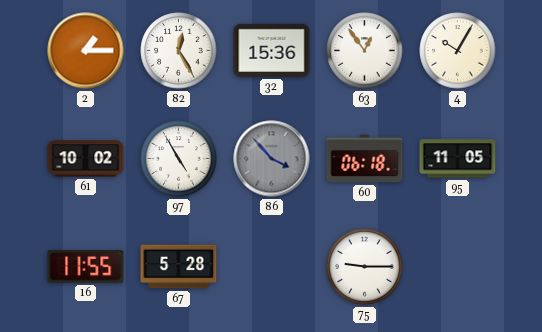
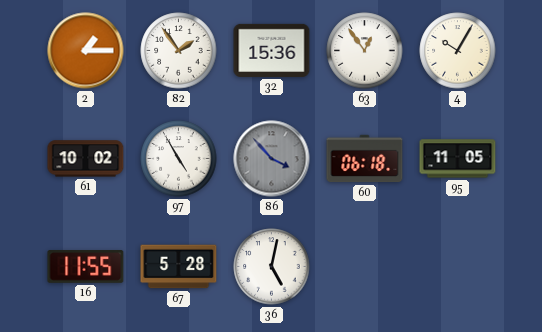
82: 12:25 -> 1:54
36: none -> 5:02
75: 9:15 -> none
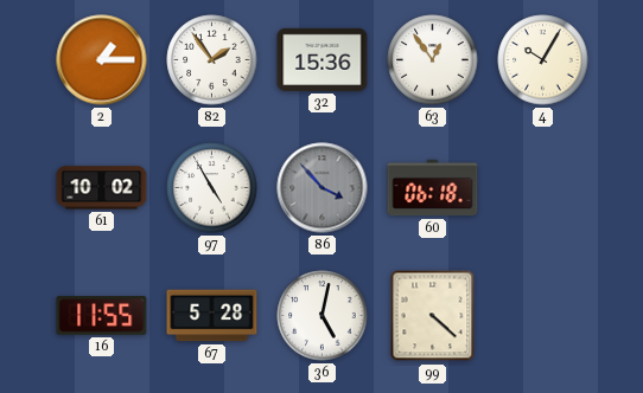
95: 11:05 -> none
99: none -> 4:22
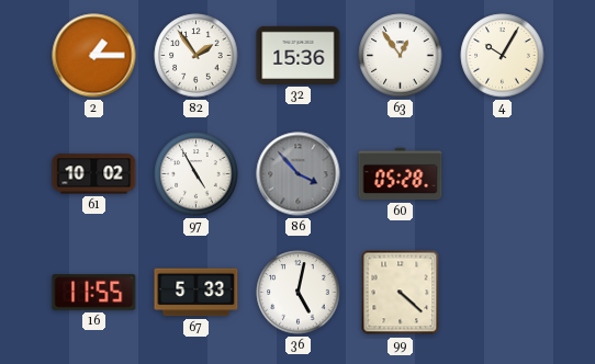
60: 06:18 -> 05:28
67: 5:28 -> 5:33
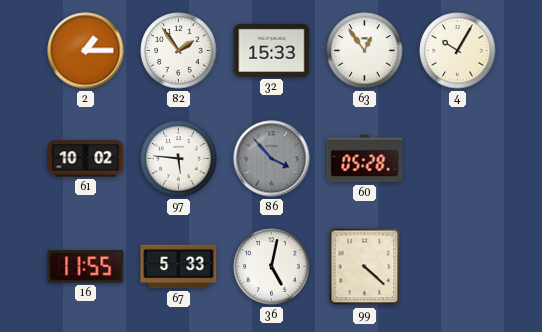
32: 15:36 -> 15:33
97: 4:55 -> 5:46
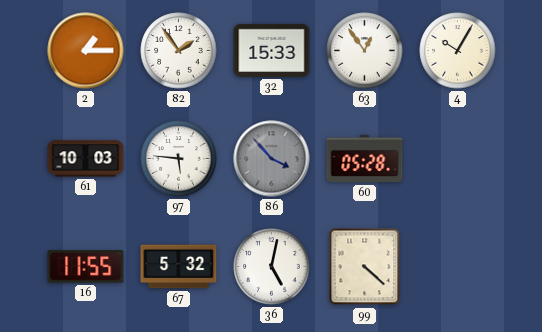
61: 10:02 -> 10:03
67: 5:33 -> 5:32
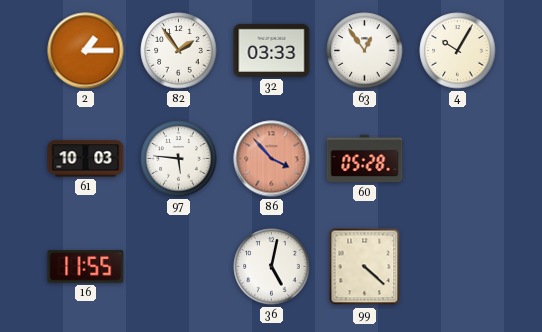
32: 15:33 -> 03:33
86 dial: grey -> salmon
67: 5:32 -> none
